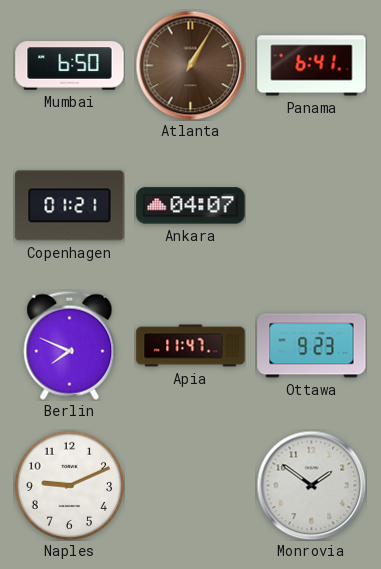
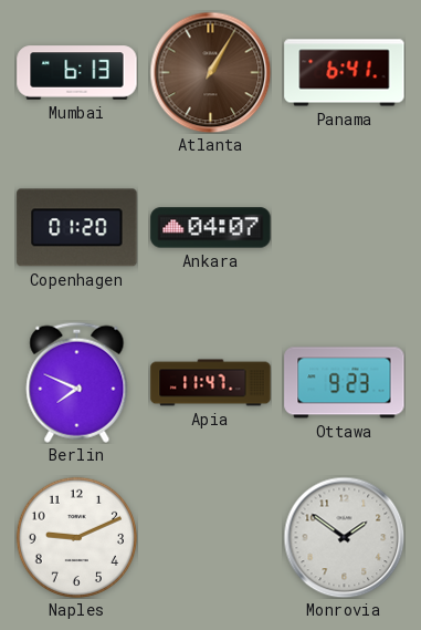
Mumbai: 6:50 -> 6:13
Copenhagen: 01:21 -> 01:20
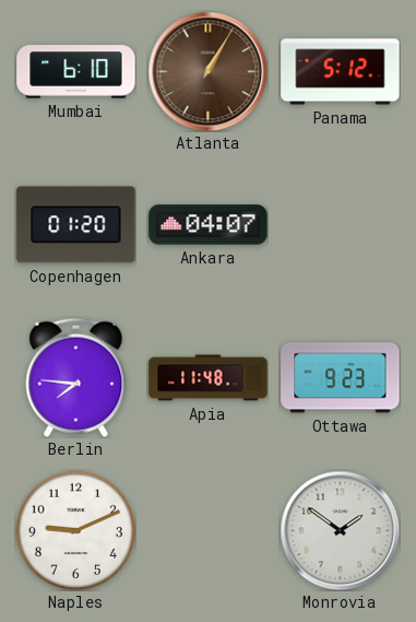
Mumbai: 6:13 -> 6:10
Panama: 6:41 -> 5:12
Berlin: 7:49 -> 7:46
Apia: 11:47 -> 11:48
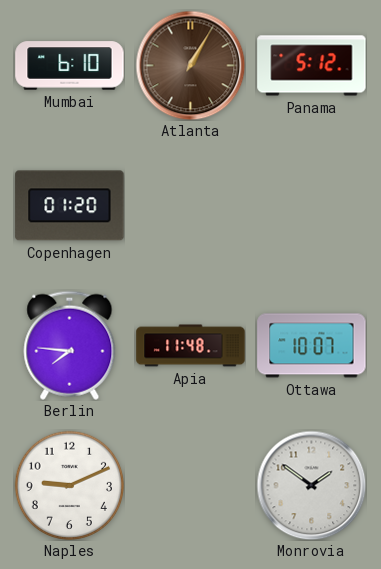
Ankara: 04:07 -> none
Ottawa: 9:23 -> 10:07
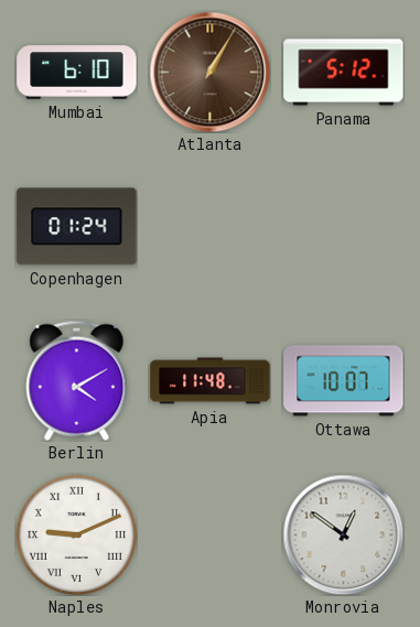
Copenhagen: 01:20 -> 01:24
Berlin: 7:46 -> 4:10
Naples numerals: Arabic -> Roman
Monrovia: 1:51 -> 12:51
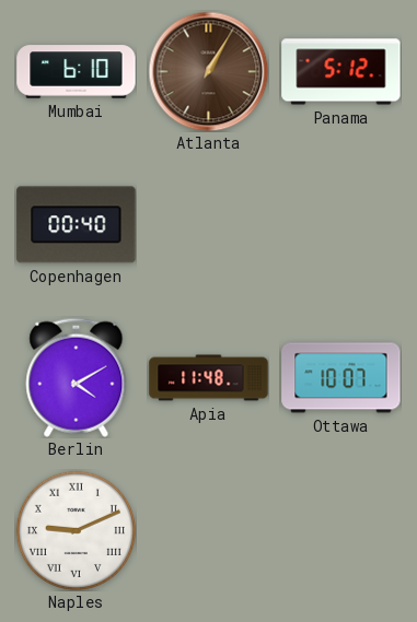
Copenhagen: 01:24 -> 00:40
Monrovia: 12:51 -> none
